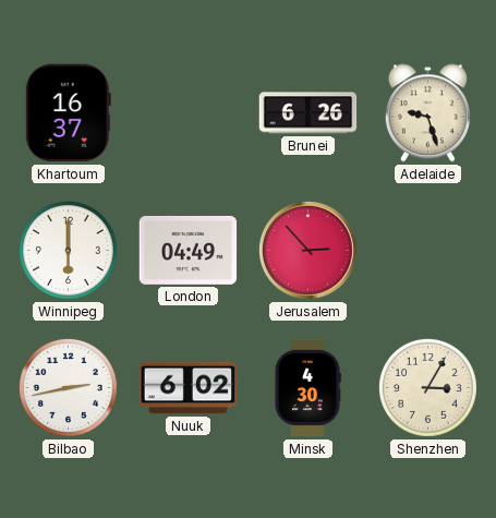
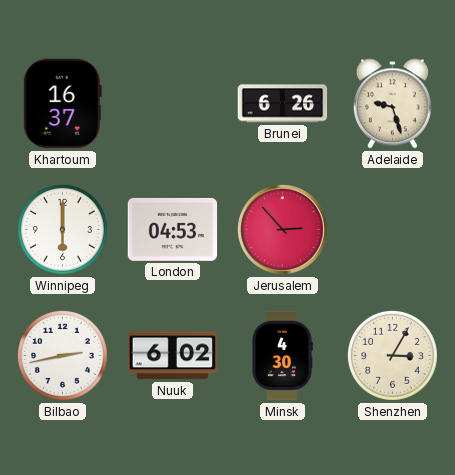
London: 04:49 -> 04:53
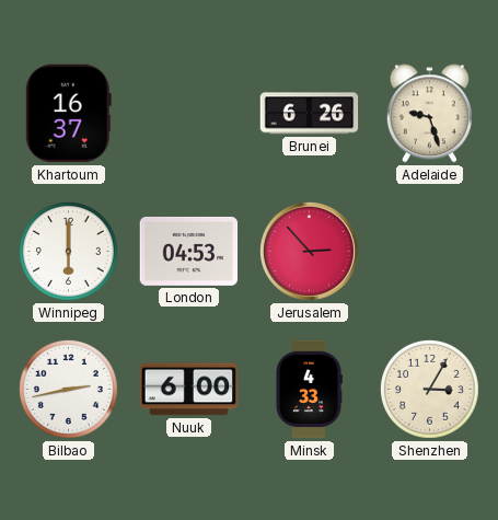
Nuuk: 6:02 -> 6:00
Minsk: 4:30 -> 4:33
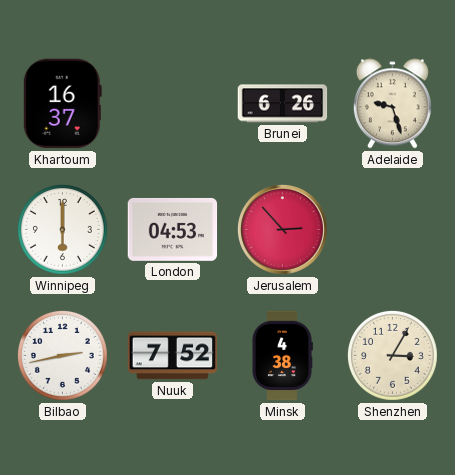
Nuuk: 6:00 -> 7:52
Minsk: 4:33 -> 4:38
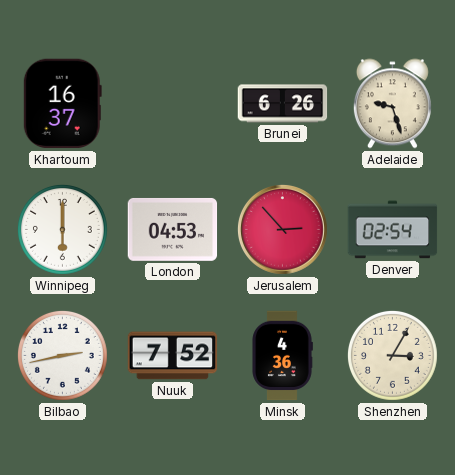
Denver: none -> 02:54
Minsk: 4:38 -> 4:36
